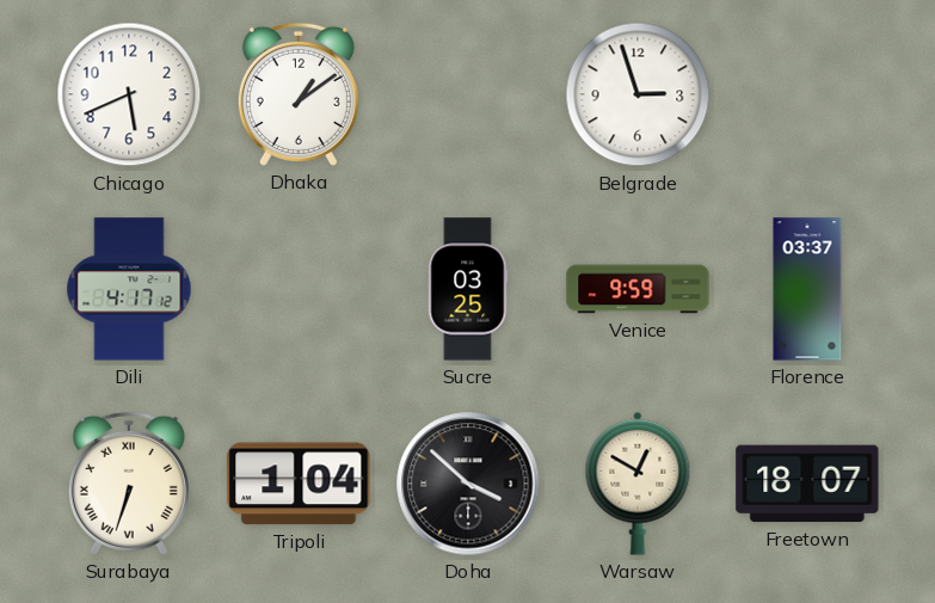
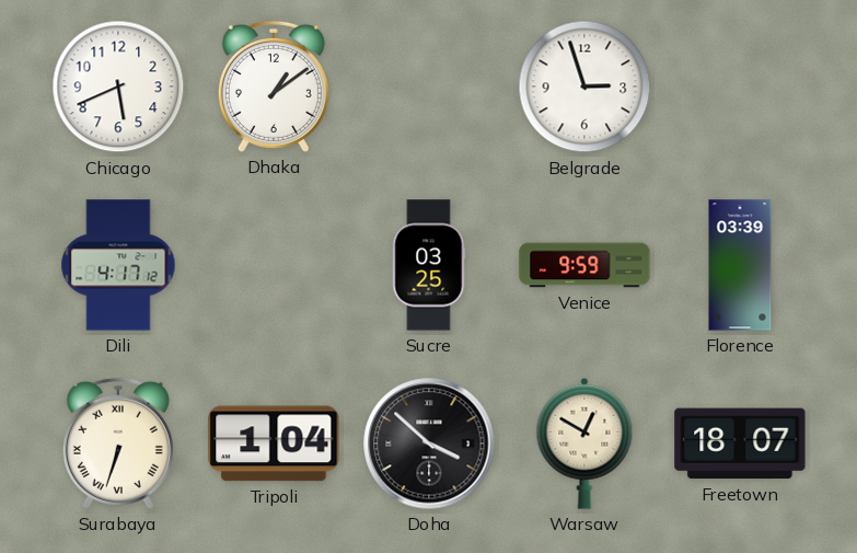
Florence: 03:37 -> 03:39
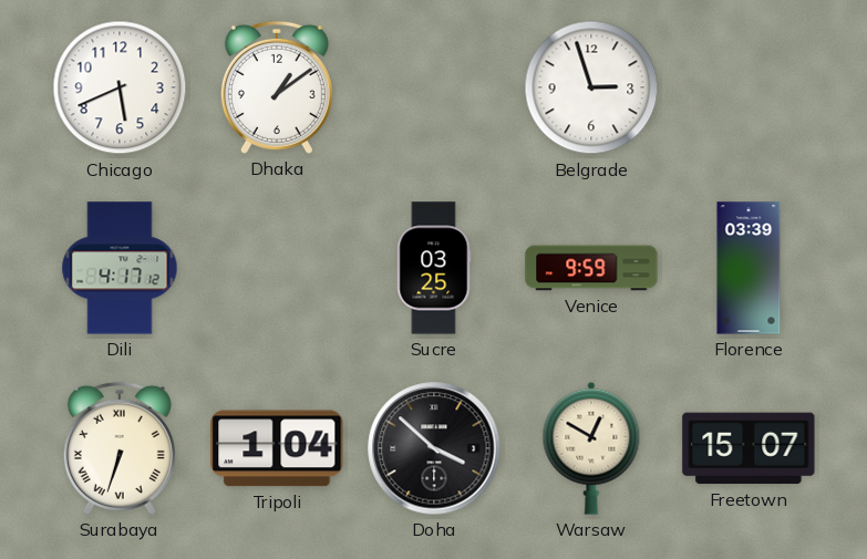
Freetown: 18:07 -> 15:07
